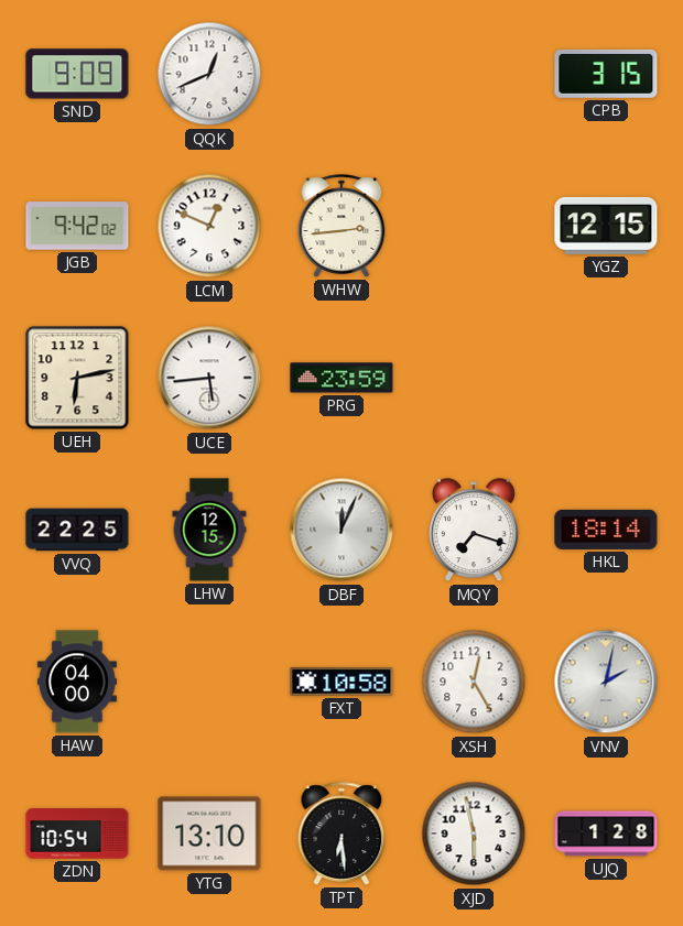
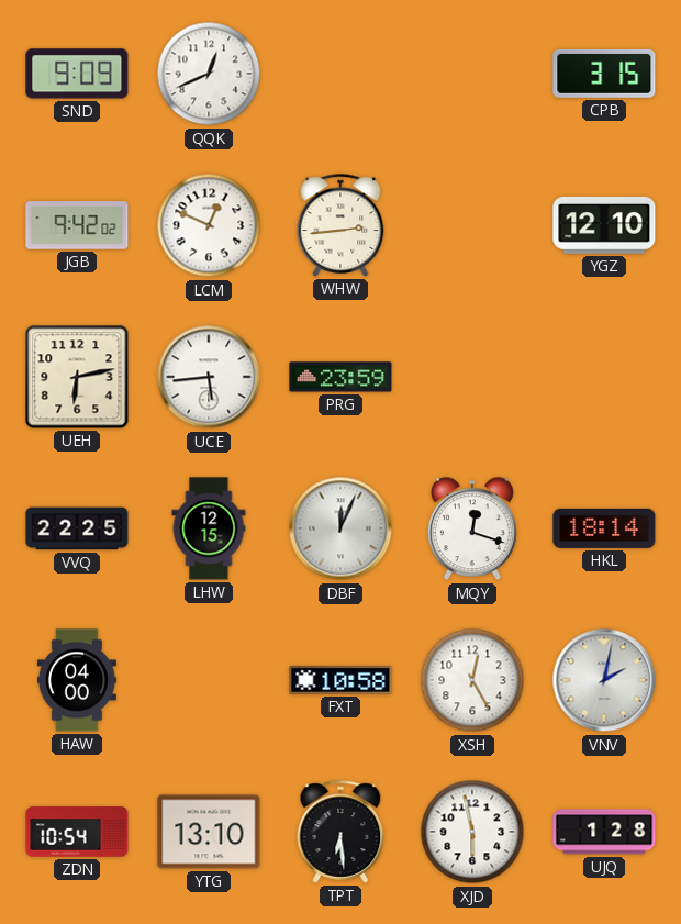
YGZ: 12:15 -> 12:10
MQY: 7:18 -> 12:18
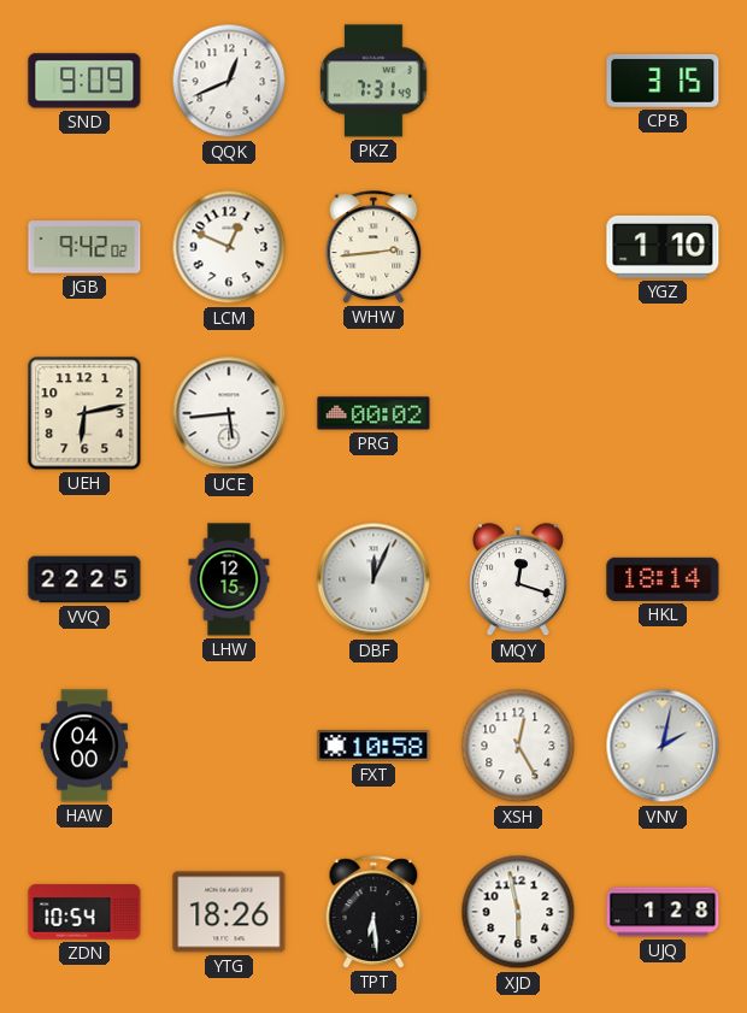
PKZ: none -> 7:31
YGZ: 12:10 -> 1:10
PRG: 23:59 -> 00:02
YTG: 13:10 -> 18:26
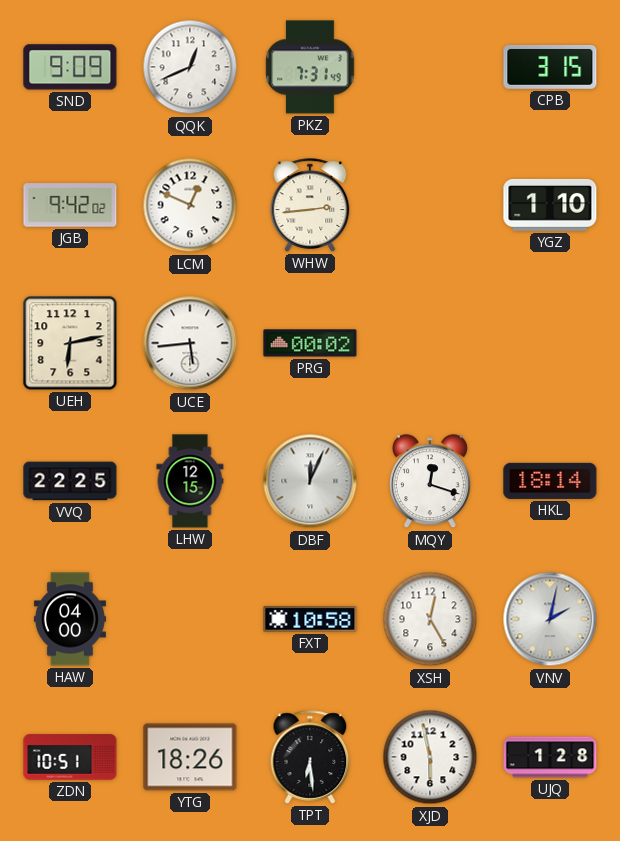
ZDN: 10:54 -> 10:51
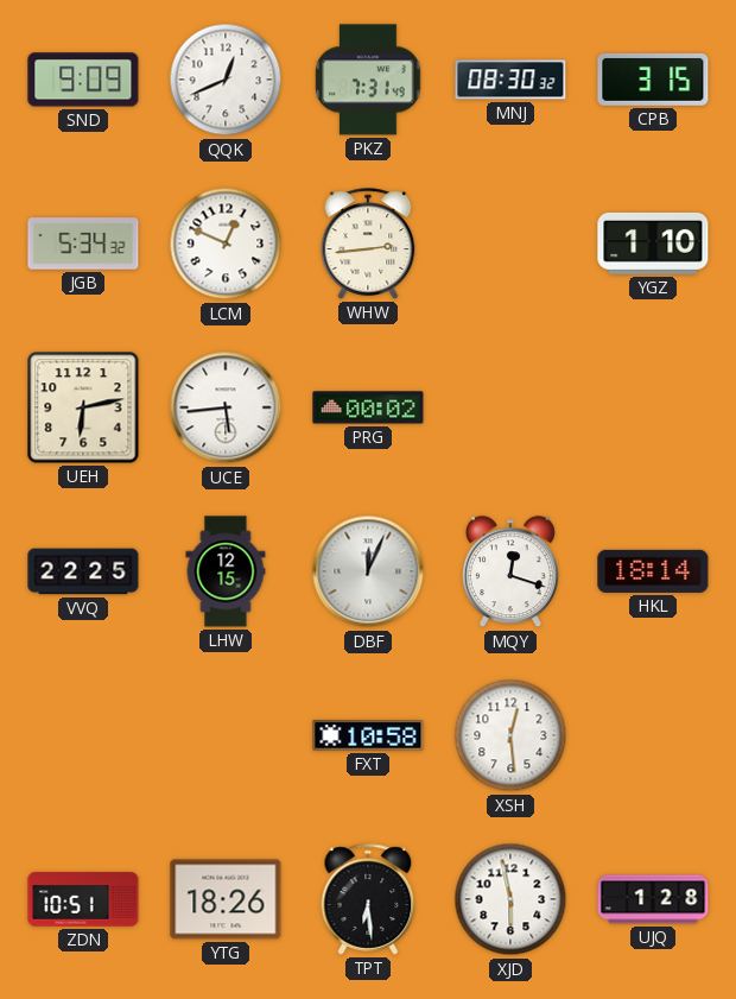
MNJ: none -> 08:30
JGB: 9:42 -> 5:34
HAW: 04:00 -> none
XSH: 12:25 -> 12:29
VNV: 2:02 -> none
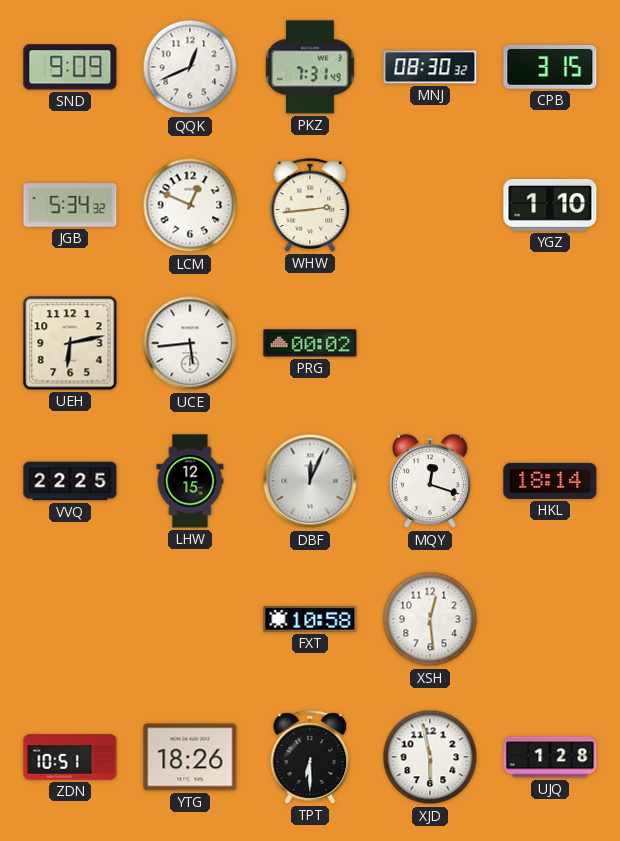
TPT: 6:29 -> 6:30
